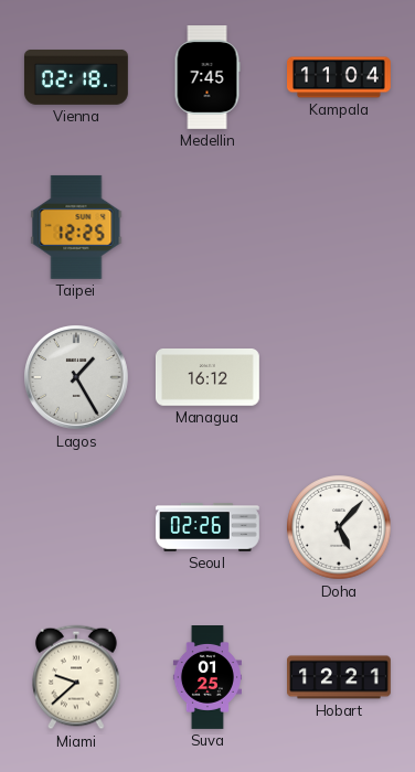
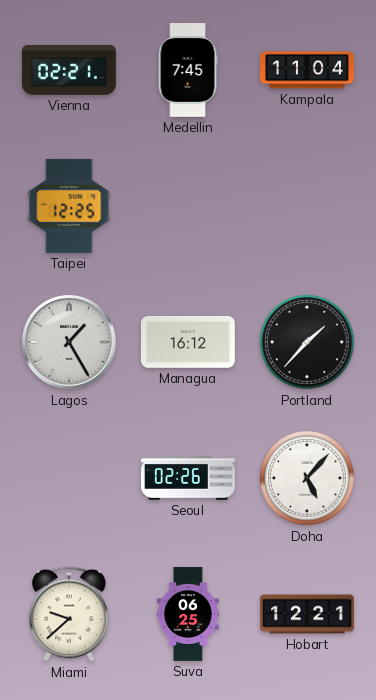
Vienna: 02:18 -> 02:21
Portland: none -> 1:37
Suva: 01:25 -> 06:25
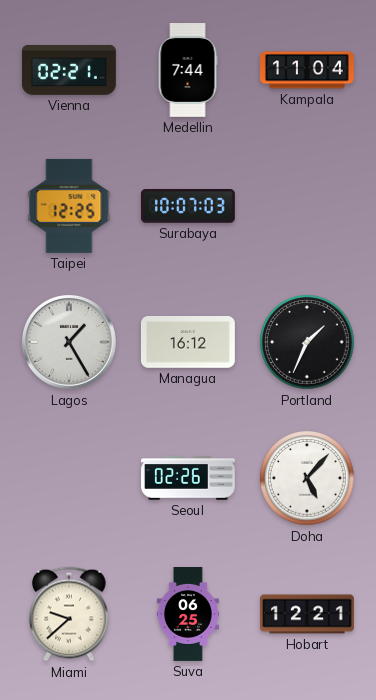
Medellin: 7:45 -> 7:44
Surabaya: none -> 10:07
Portland: 1:37 -> 1:34
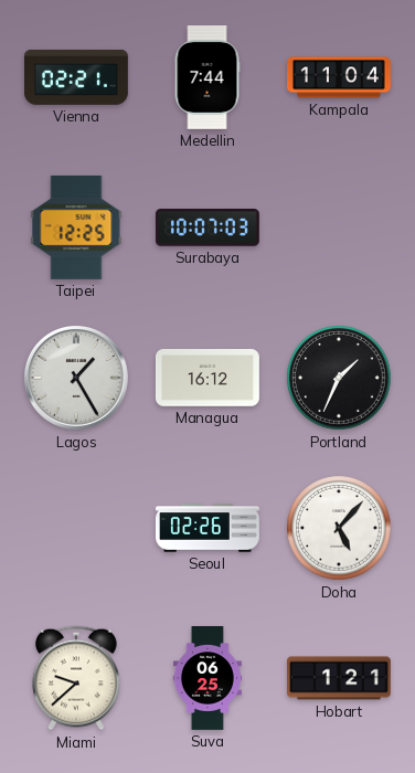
Hobart: 12:21 -> 1:21
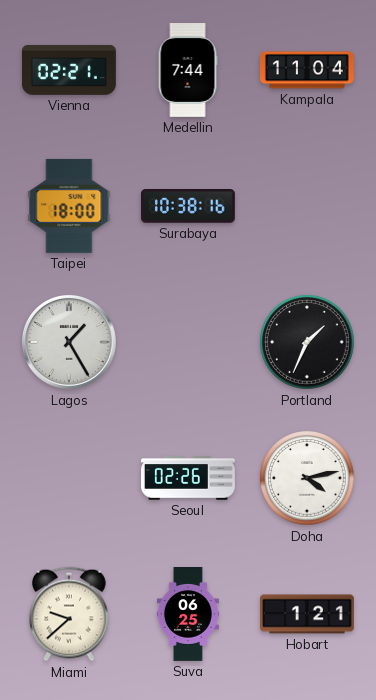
Taipei: 12:25 -> 18:00
Surabaya: 10:07 -> 10:38
Managua: 16:12 -> none
Doha: 5:07 -> 4:13
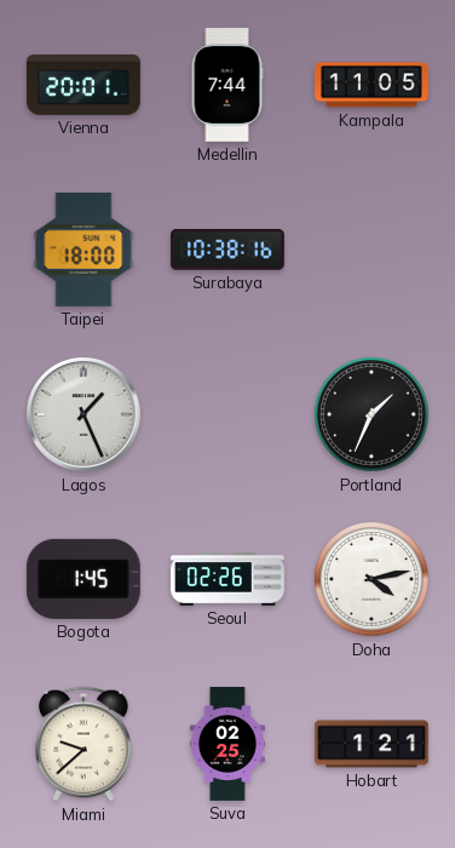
Vienna: 02:21 -> 20:01
Kampala: 11:04 -> 11:05
Lagos: 1:25 -> 1:26
Bogota: none -> 1:45
Suva: 06:25 -> 02:25
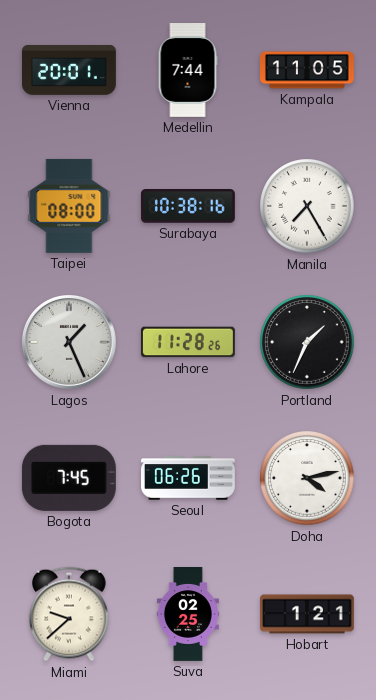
Taipei: 18:00 -> 08:00
Manila: none -> 7:25
Lahore: none -> 11:28
Bogota: 1:45 -> 7:45
Seoul: 02:26 -> 06:26
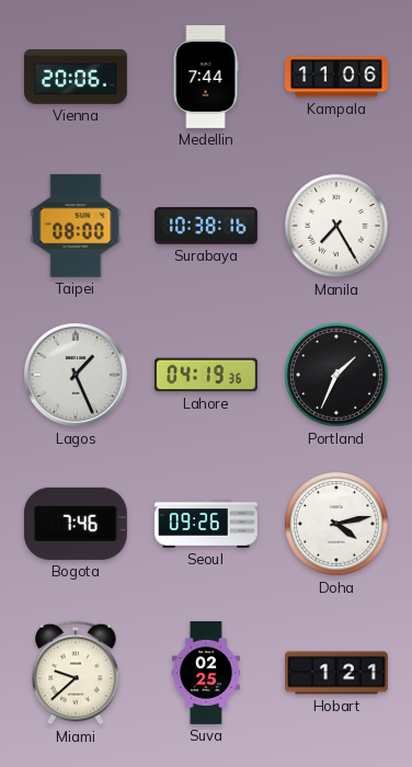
Vienna: 20:01 -> 20:06
Kampala: 11:05 -> 11:06
Lahore: 11:28 -> 04:19
Bogota: 7:45 -> 7:46
Seoul: 06:26 -> 09:26
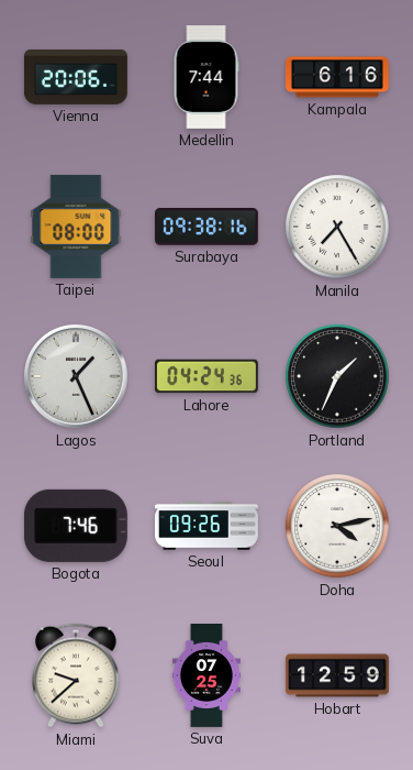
Kampala: 11:06 -> 6:16
Surabaya: 10:38 -> 09:38
Lahore: 04:19 -> 04:24
Suva: 02:25 -> 07:25
Hobart: 1:21 -> 12:59
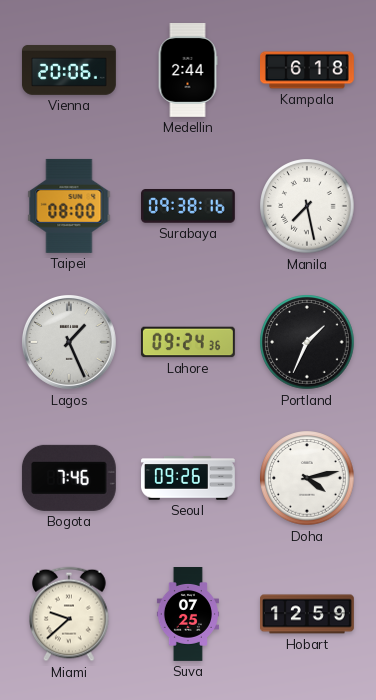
Medellin: 7:44 -> 2:44
Kampala: 6:16 -> 6:18
Manila: 7:25 -> 7:28
Lahore: 04:24 -> 09:24
